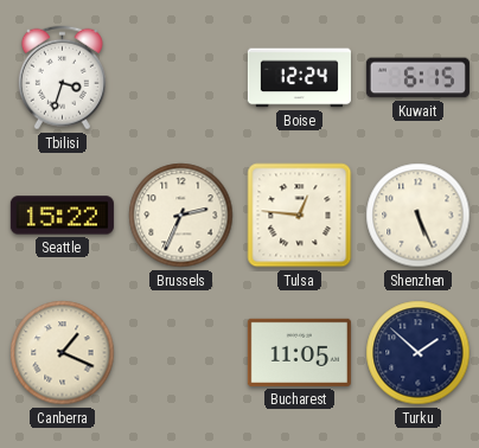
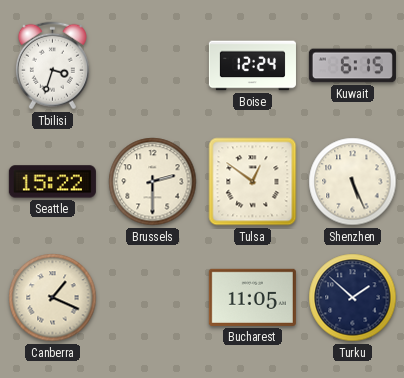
Brussels: 2:34 -> 2:30
Tulsa: 12:46 -> 12:51
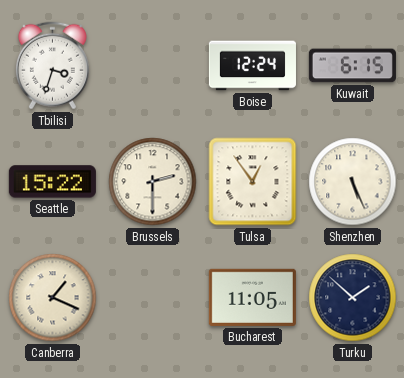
Tulsa: 12:51 -> 12:54
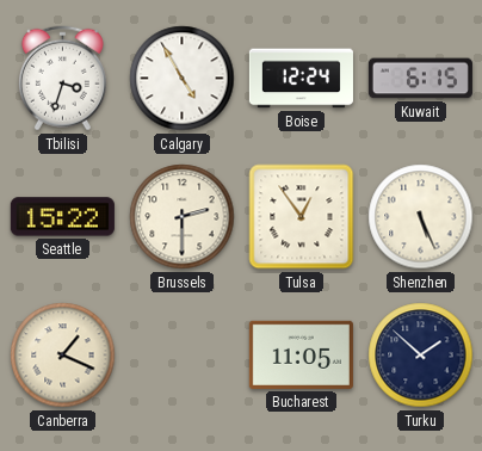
Calgary: none -> 4:55
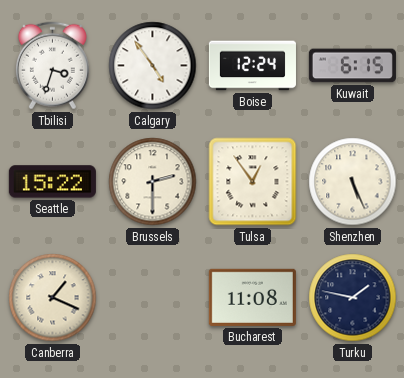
Calgary: 4:55 -> 4:54
Bucharest: 11:05 -> 11:08
Turku: 1:52 -> 1:47
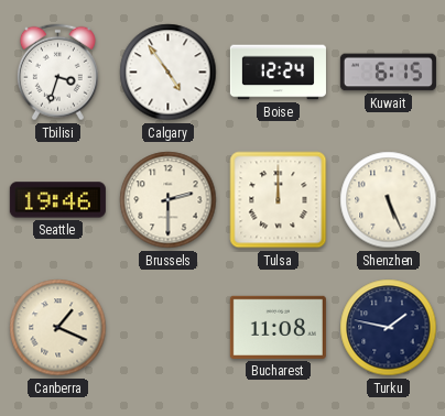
Seattle: 15:22 -> 19:46
Tulsa: 12:54 -> 12:00
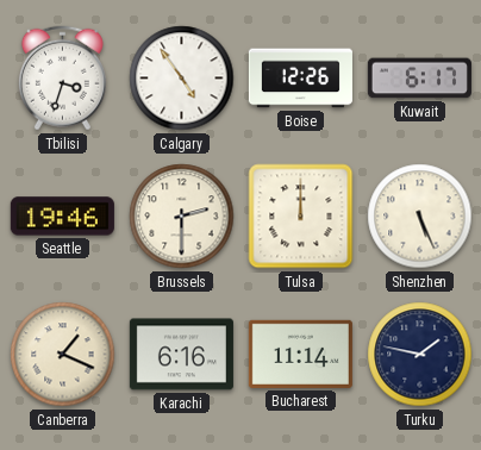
Boise: 12:24 -> 12:26
Kuwait: 6:15 -> 6:17
Karachi: none -> 6:16
Bucharest: 11:08 -> 11:14
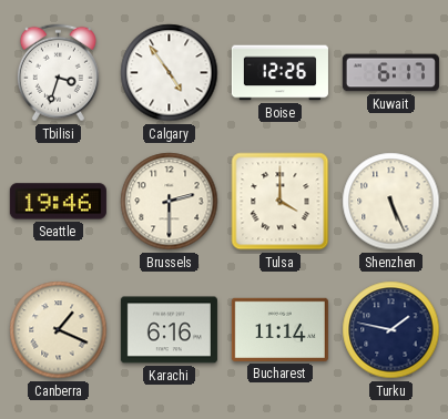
Tulsa: 12:00 -> 4:00
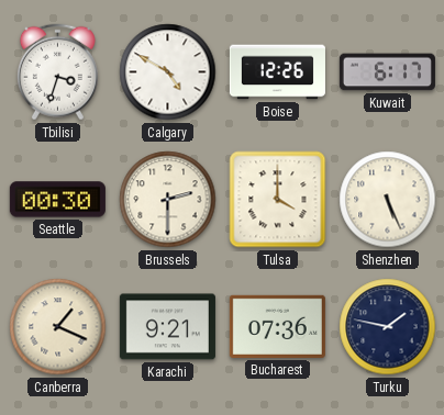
Calgary: 4:54 -> 4:50
Seattle: 19:46 -> 00:30
Karachi: 6:16 -> 9:21
Bucharest: 11:14 -> 07:36
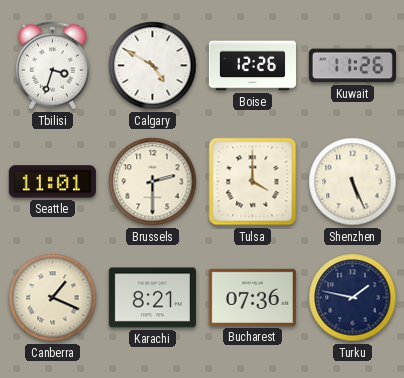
Kuwait: 6:17 -> 11:26
Seattle: 00:30 -> 11:01
Karachi: 9:21 -> 8:21
